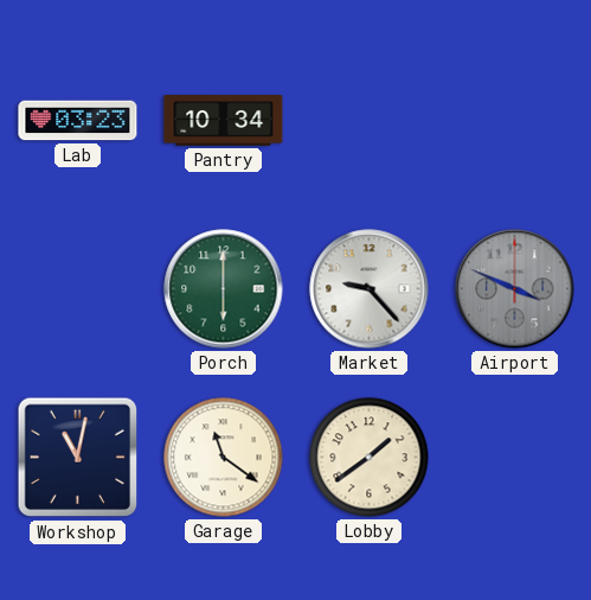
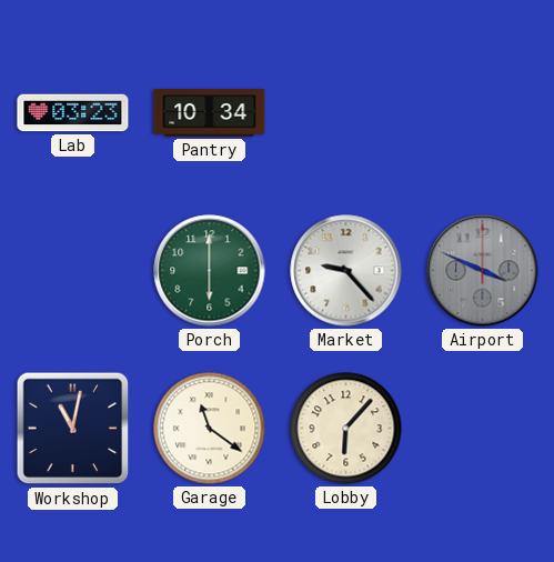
Lobby: 1:39 -> 6:07
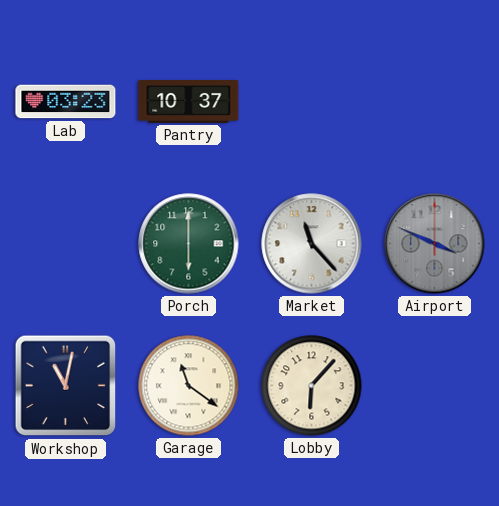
Pantry: 10:34 -> 10:37
Market: 9:23 -> 11:23
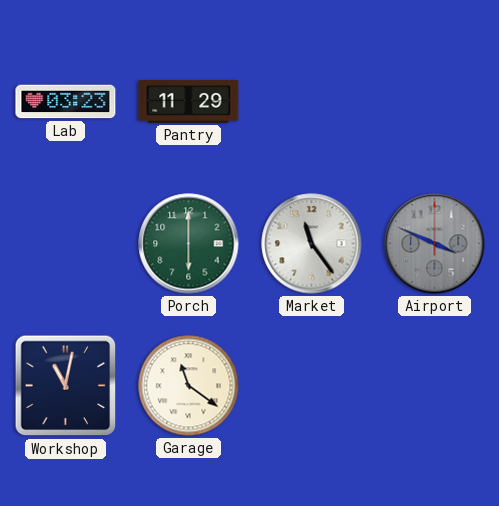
Pantry: 10:37 -> 11:29
Market: 11:23 -> 11:24
Lobby: 6:07 -> none
